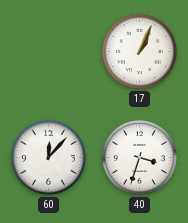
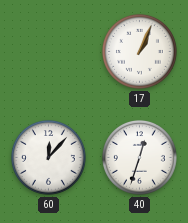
40: 3:33 -> 12:33
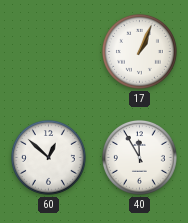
60: 12:07 -> 12:52
40: 12:33 -> 11:55
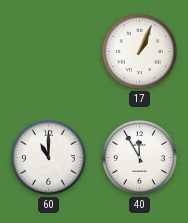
60: 12:52 -> 11:00
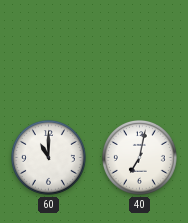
17: 1:04 -> none
40: 11:55 -> 7:02
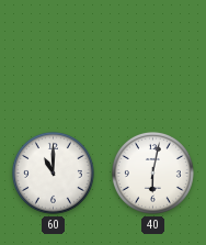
40: 7:02 -> 6:02
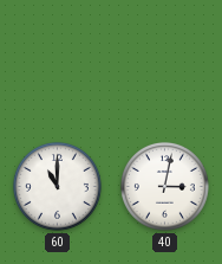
40: 6:02 -> 3:02
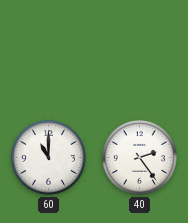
40: 3:02 -> 2:24
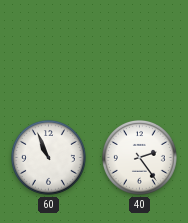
60: 11:00 -> 10:56
